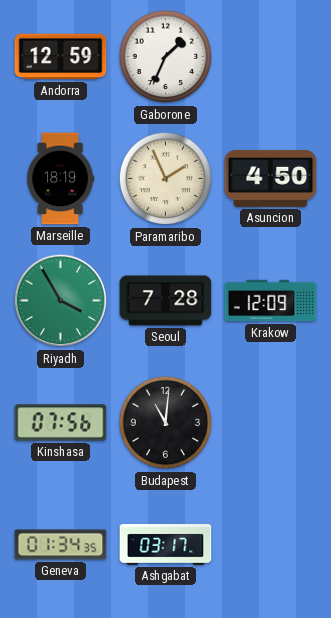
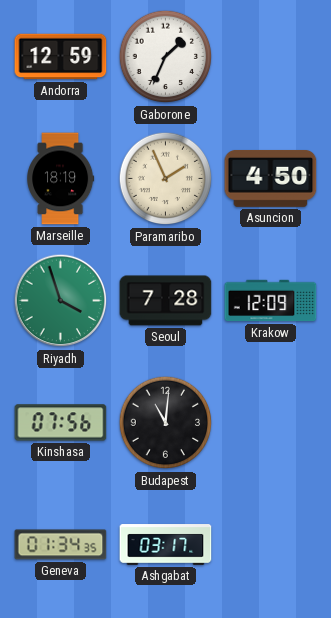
Riyadh: 3:55 -> 3:57
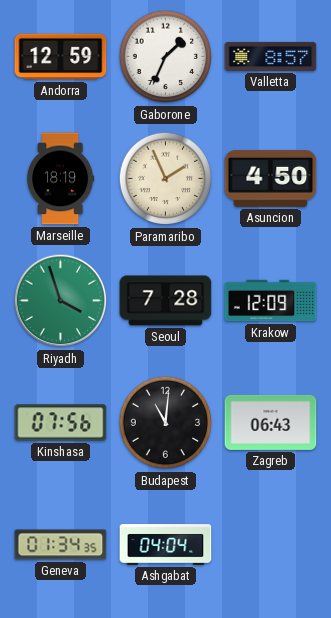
Valletta: none -> 8:57
Zagreb: none -> 06:43
Ashgabat: 03:17 -> 04:04
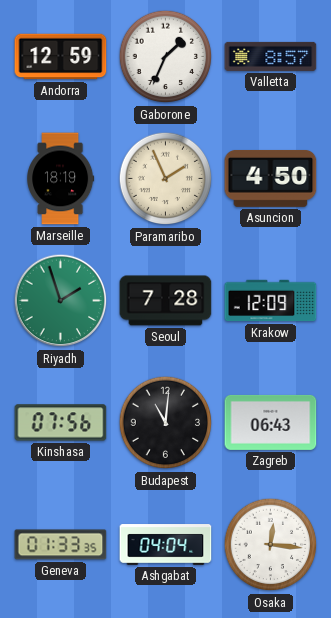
Riyadh: 3:57 -> 1:57
Geneva: 01:34 -> 01:33
Osaka: none -> 12:16
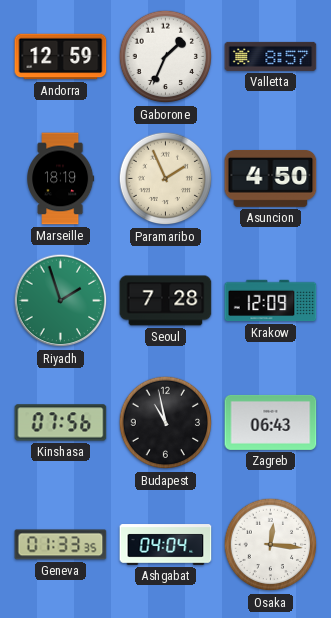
Budapest: 11:01 -> 10:58
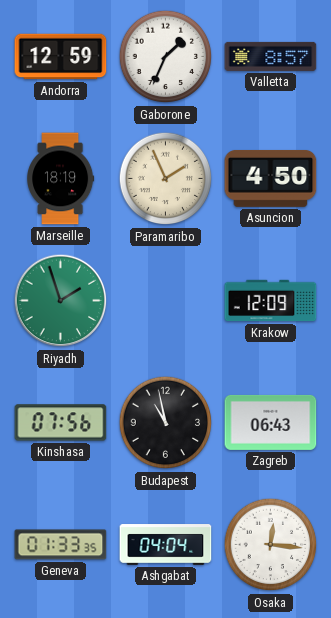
Seoul: 7:28 -> none
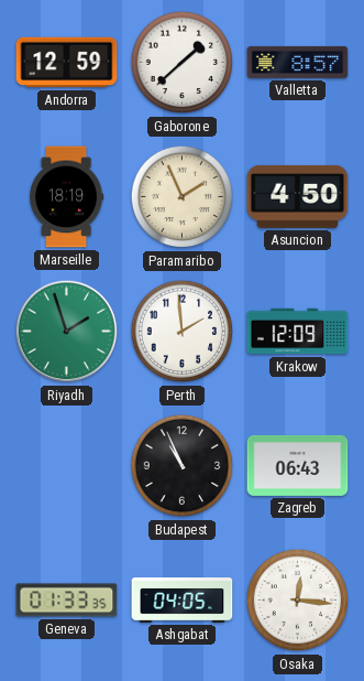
Gaborone: 1:34 -> 1:38
Perth: none -> 1:59
Kinshasa: 07:56 -> none
Budapest: 10:58 -> 10:56
Ashgabat: 04:04 -> 04:05
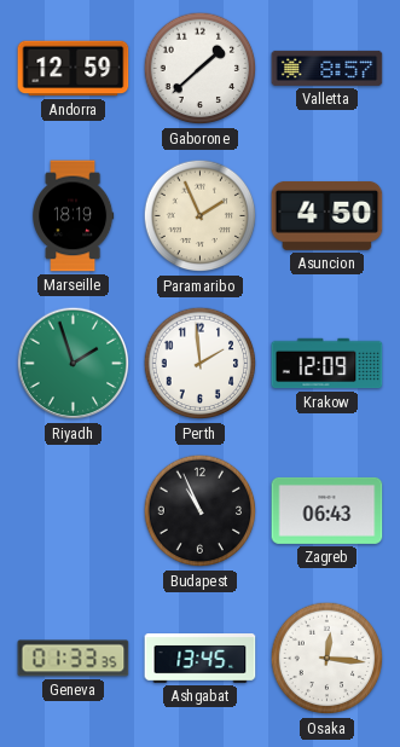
Ashgabat: 04:05 -> 13:45
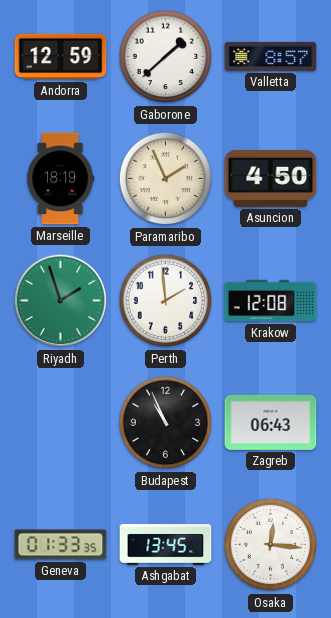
Krakow: 12:09 -> 12:08
